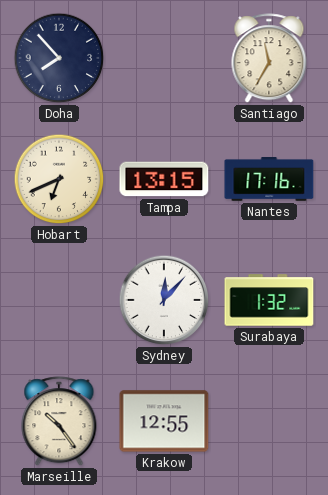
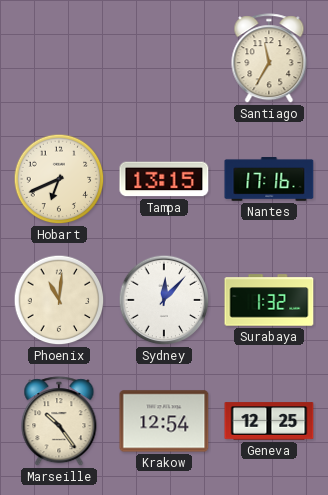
Doha: 7:53 -> none
Phoenix: none -> 11:01
Krakow: 12:55 -> 12:54
Geneva: none -> 12:25
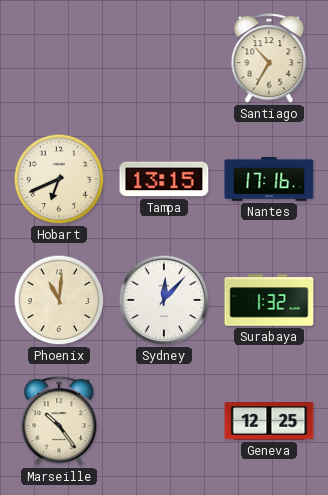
Santiago: 11:35 -> 10:35
Krakow: 12:54 -> none
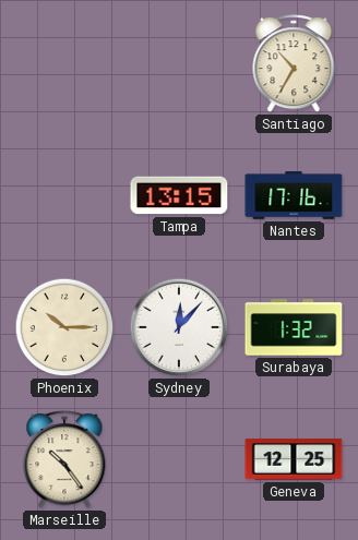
Hobart: 6:41 -> none
Phoenix: 11:01 -> 10:15
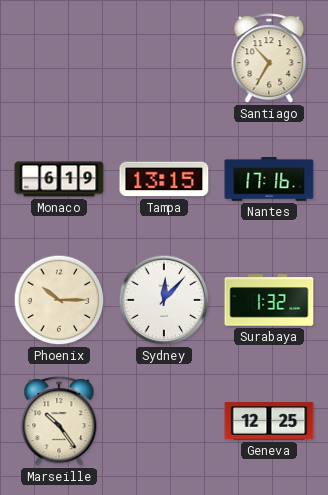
Monaco: none -> 6:19
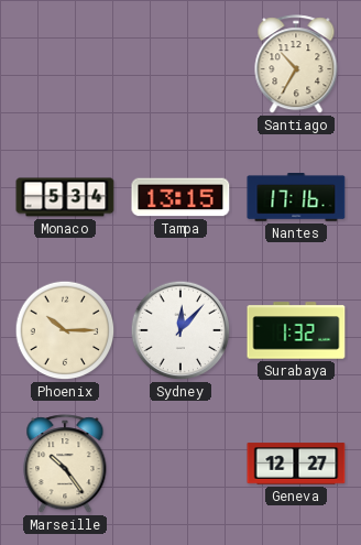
Monaco: 6:19 -> 5:34
Geneva: 12:25 -> 12:27
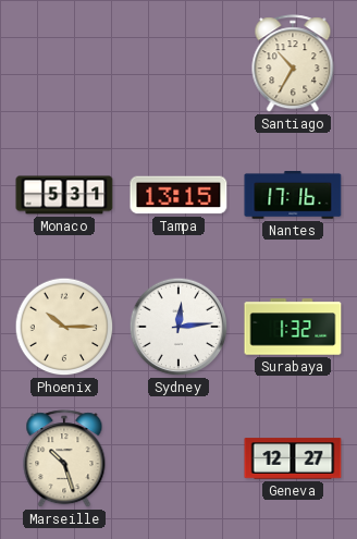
Monaco: 5:34 -> 5:31
Sydney: 12:07 -> 12:14
Marseille: 10:24 -> 10:27
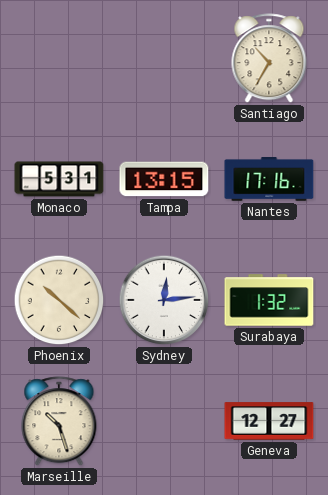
Phoenix: 10:15 -> 10:22
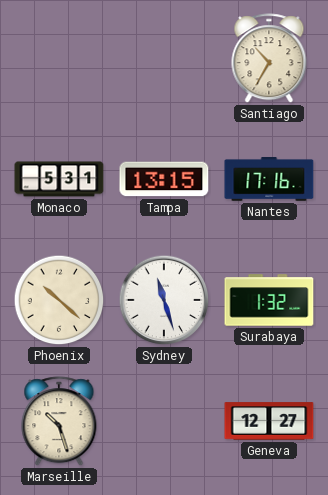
Sydney: 12:14 -> 11:27
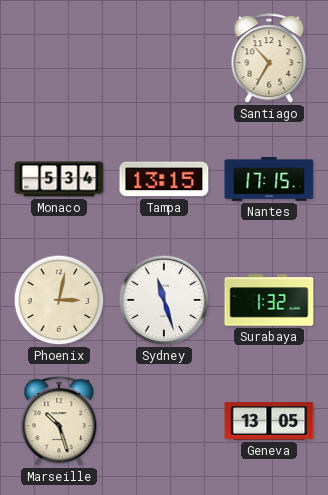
Monaco: 5:31 -> 5:34
Nantes: 17:16 -> 17:15
Phoenix: 10:22 -> 3:02
Geneva: 12:27 -> 13:05
